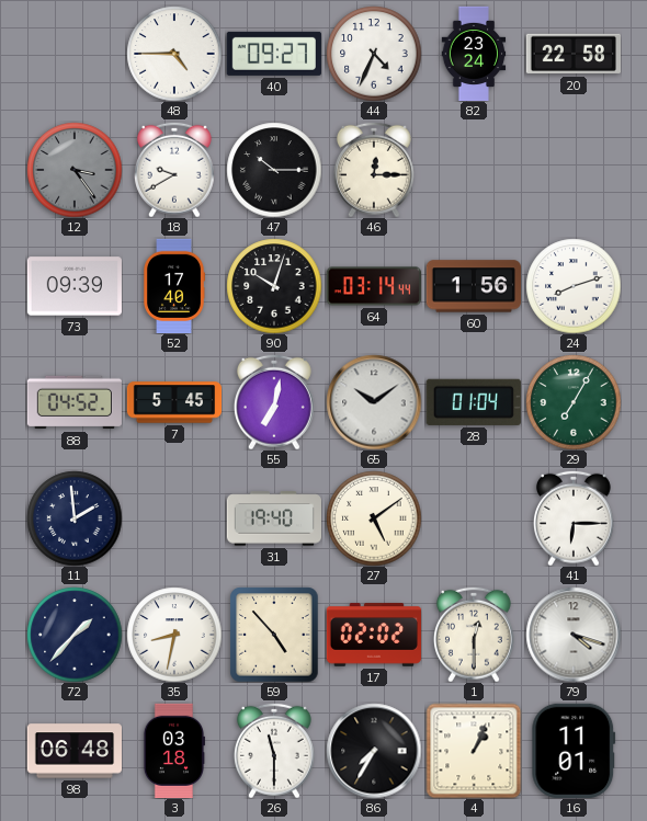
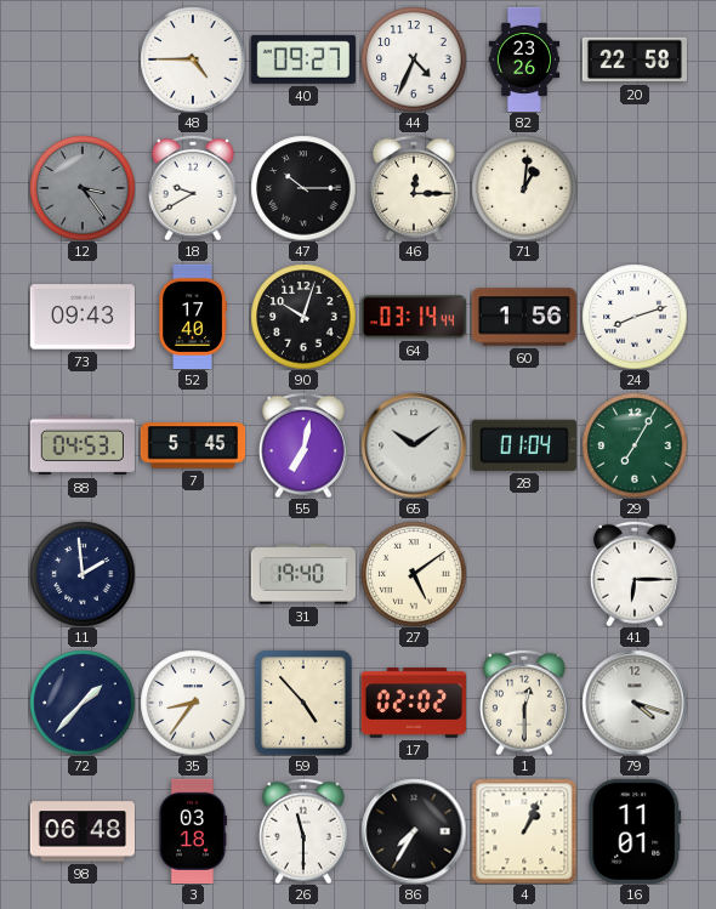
82: 23:24 -> 23:26
71: none -> 1:01
73: 09:39 -> 09:43
88: 04:52 -> 04:53
35: 8:32 -> 8:36
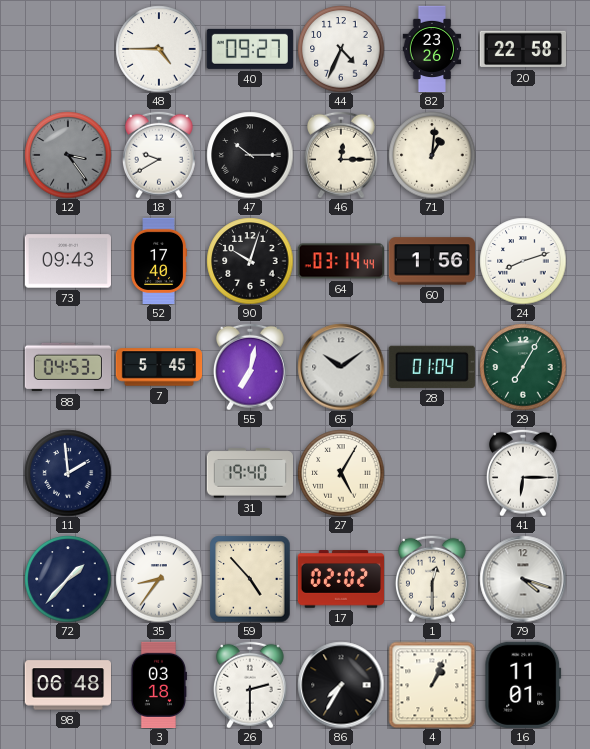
27: 5:09 -> 5:05
26: 11:30 -> 2:30
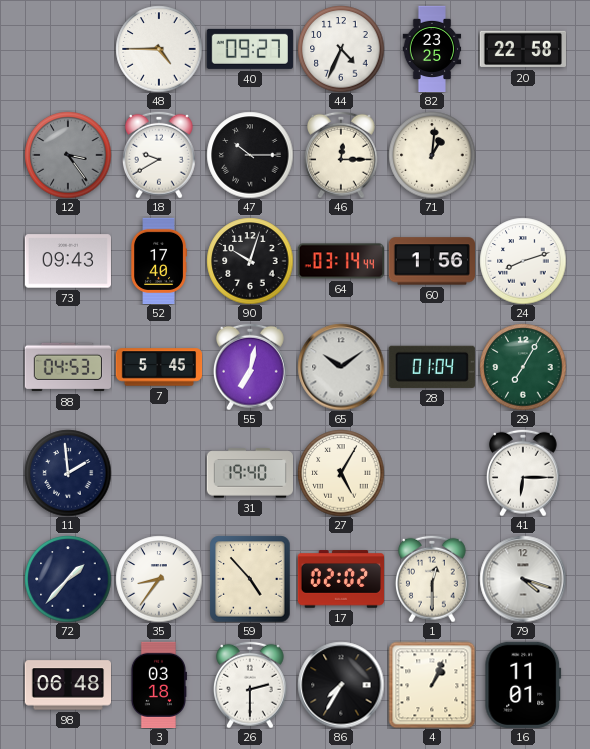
82: 23:26 -> 23:25
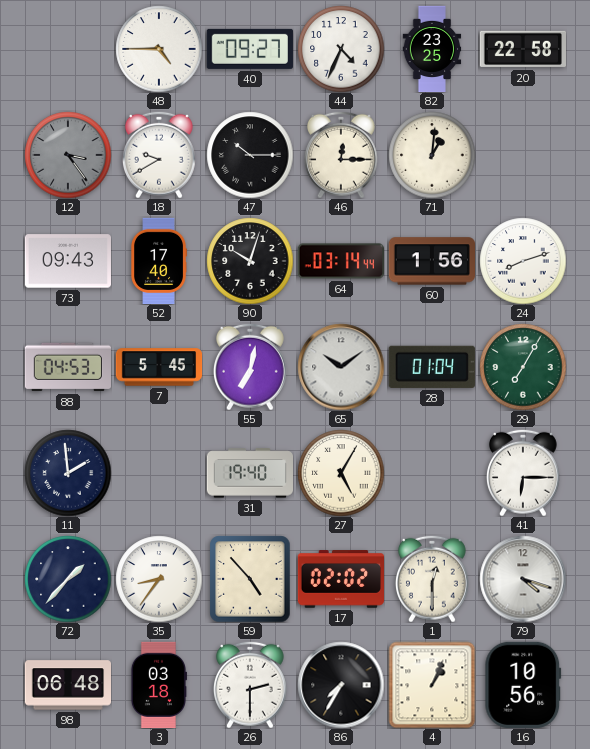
16: 11:01 -> 10:56
